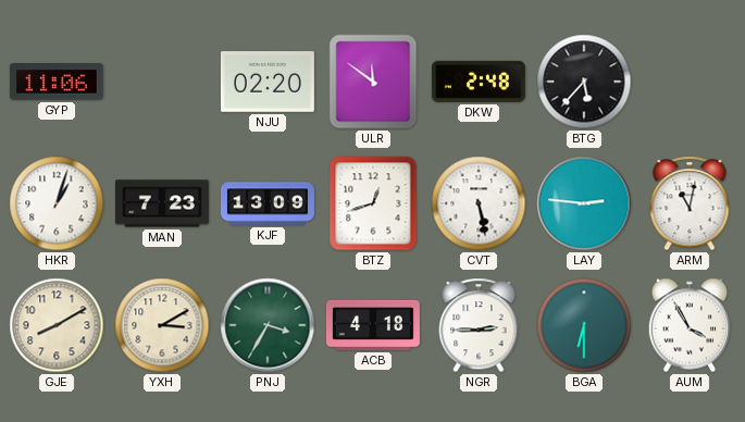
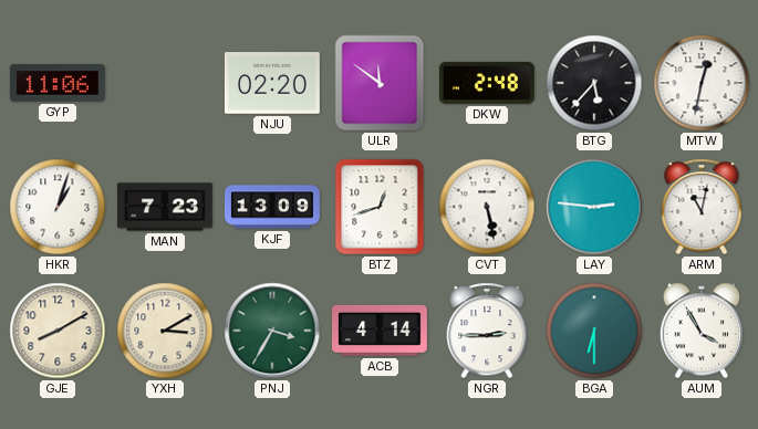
MTW: none -> 12:32
ACB: 4:18 -> 4:14
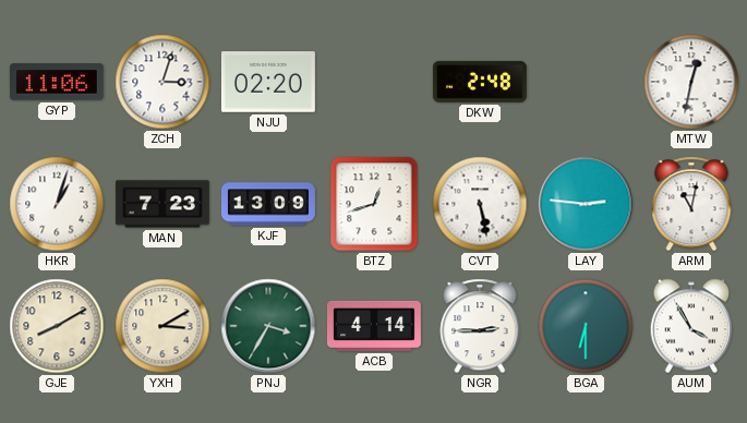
ZCH: none -> 3:03
ULR: 11:51 -> none
BTG: 5:37 -> none
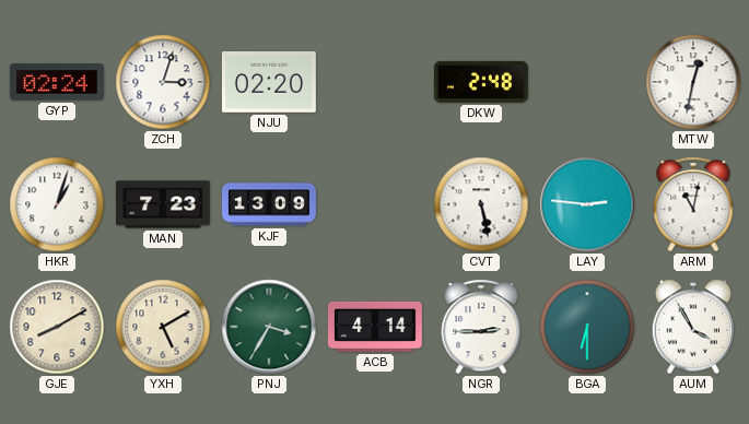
GYP: 11:06 -> 02:24
BTZ: 12:42 -> none
YXH: 3:10 -> 5:10
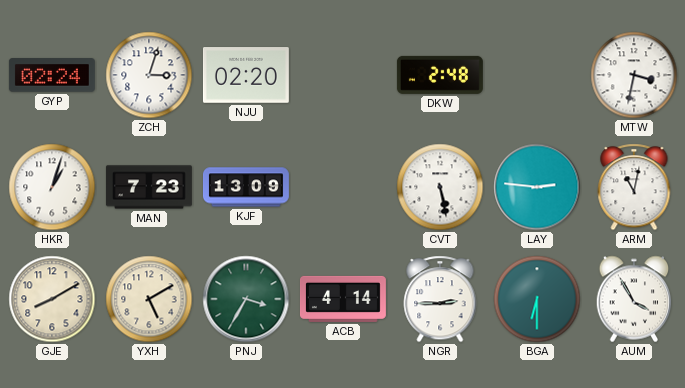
MTW: 12:32 -> 3:32
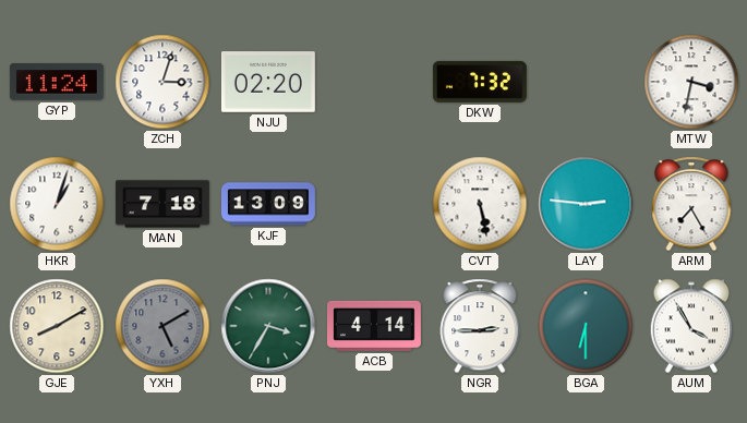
GYP: 02:24 -> 11:24
DKW: 2:48 -> 7:32
MAN: 7:23 -> 7:18
ARM: 11:02 -> 7:25
YXH dial: cream -> grey
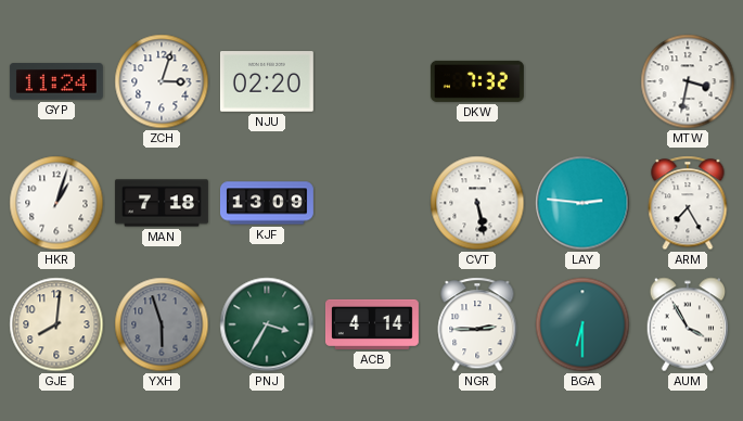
GJE: 8:10 -> 8:01
YXH: 5:10 -> 5:57
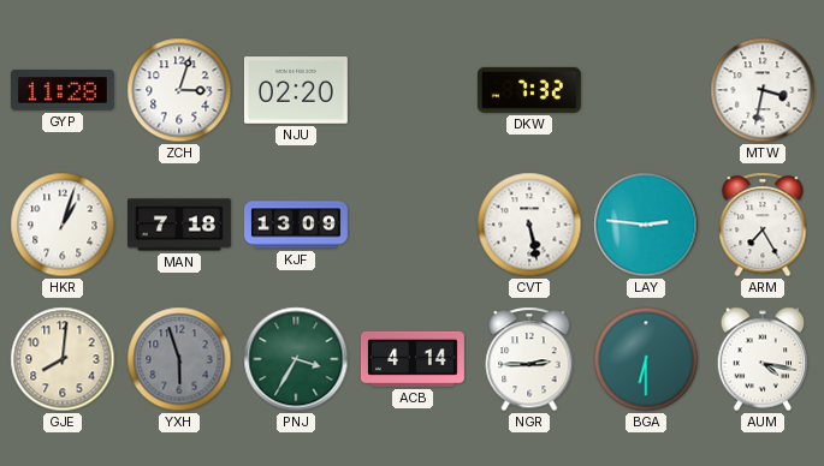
GYP: 11:24 -> 11:28
AUM: 3:55 -> 4:17
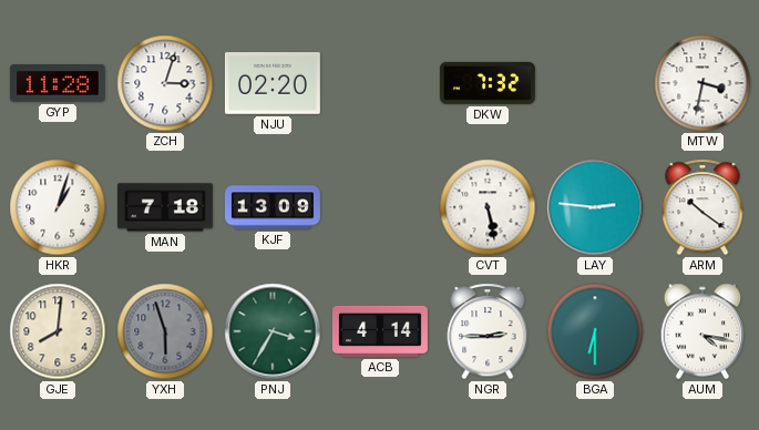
ARM: 7:25 -> 10:21
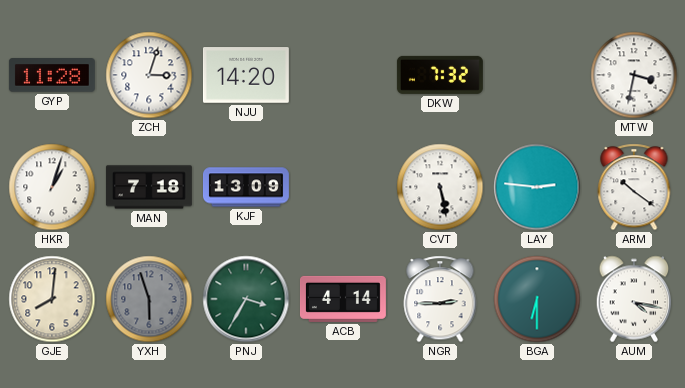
NJU: 02:20 -> 14:20
